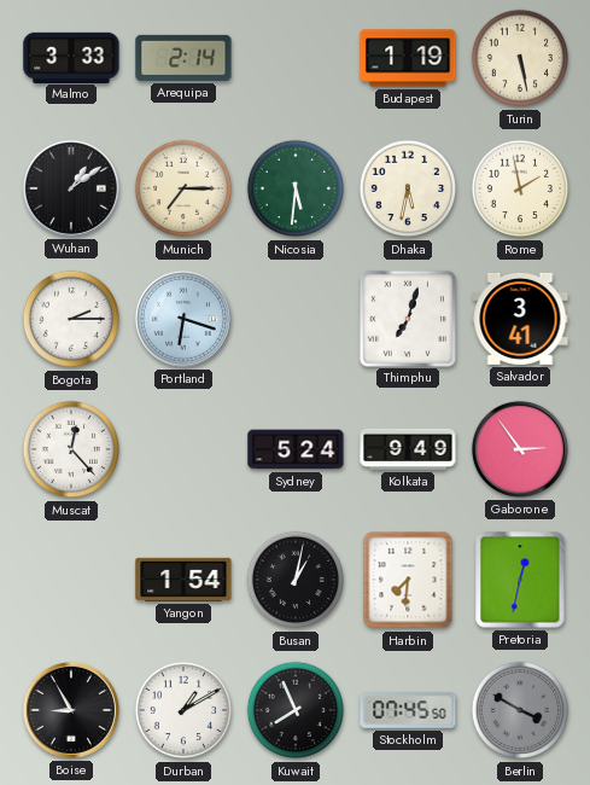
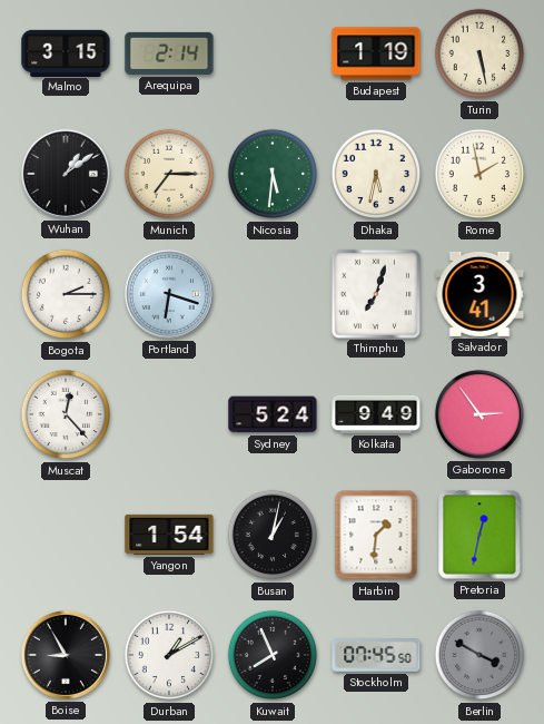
Malmo: 3:33 -> 3:15
Harbin: 7:31 -> 1:31
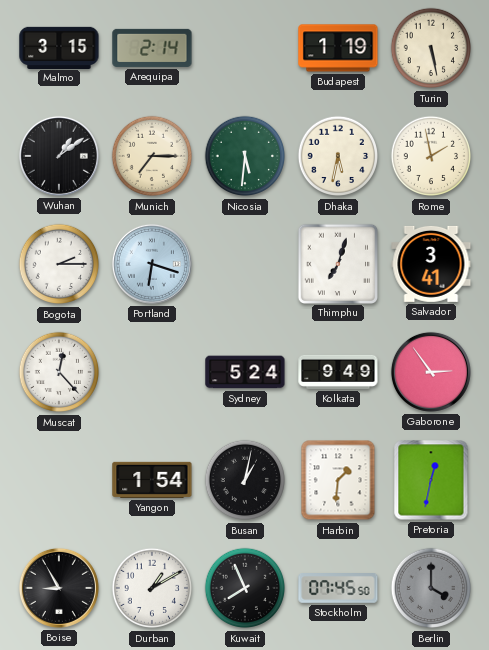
Berlin: 3:50 -> 4:00
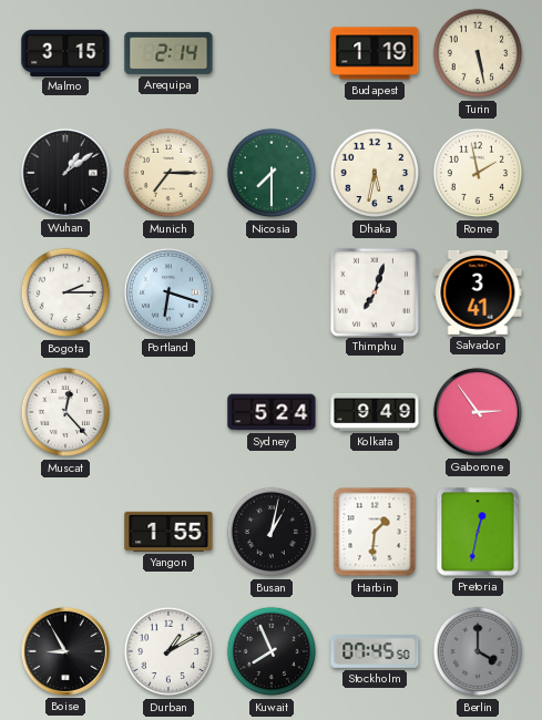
Nicosia: 5:31 -> 7:30
Yangon: 1:54 -> 1:55
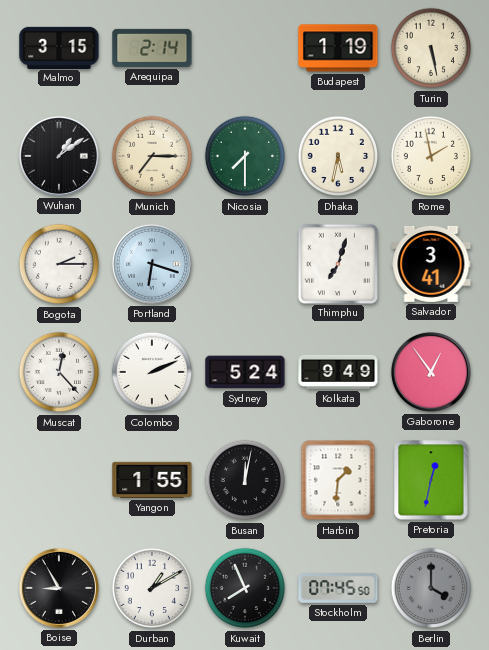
Colombo: none -> 2:11
Gaborone: 2:54 -> 12:54
Busan: 1:02 -> 12:02
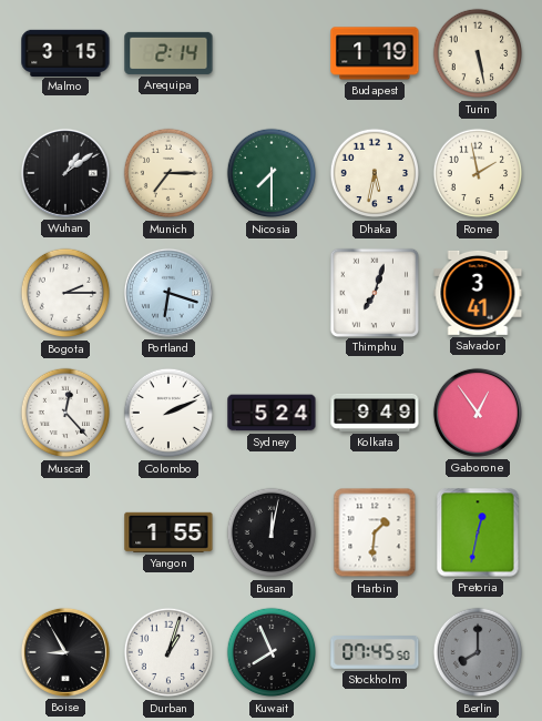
Durban: 1:10 -> 1:03
Berlin: 4:00 -> 8:00
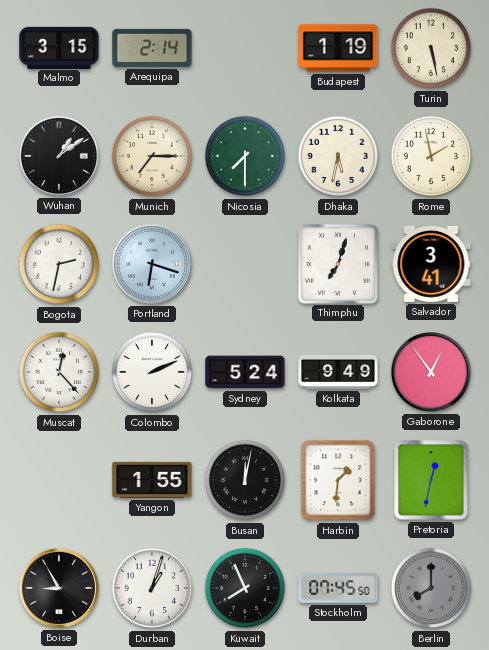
Bogota: 2:15 -> 2:32
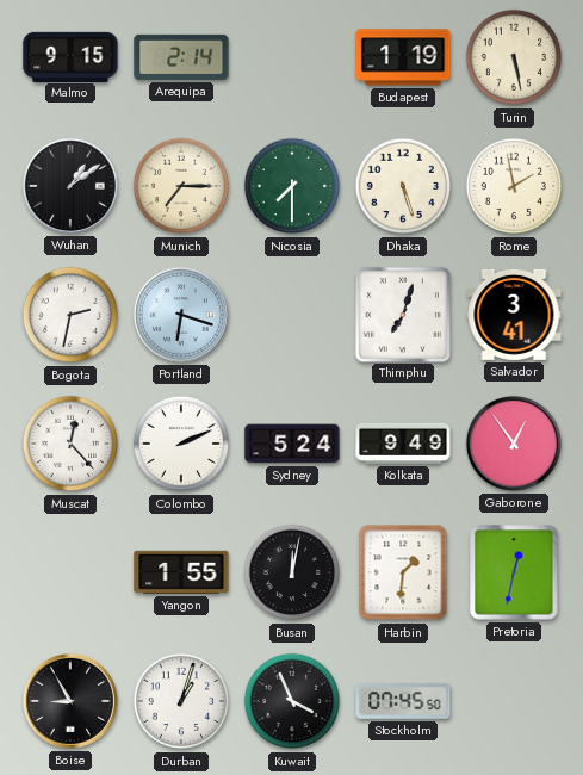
Malmo: 3:15 -> 9:15
Dhaka: 5:32 -> 5:27
Kuwait: 7:56 -> 3:56
Berlin: 8:00 -> none
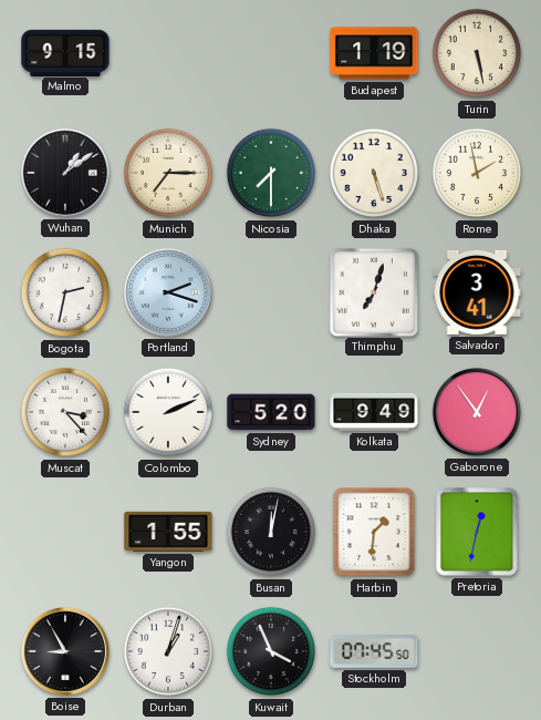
Arequipa: 2:14 -> none
Portland: 6:18 -> 2:18
Muscat: 12:23 -> 3:23
Sydney: 5:24 -> 5:20
